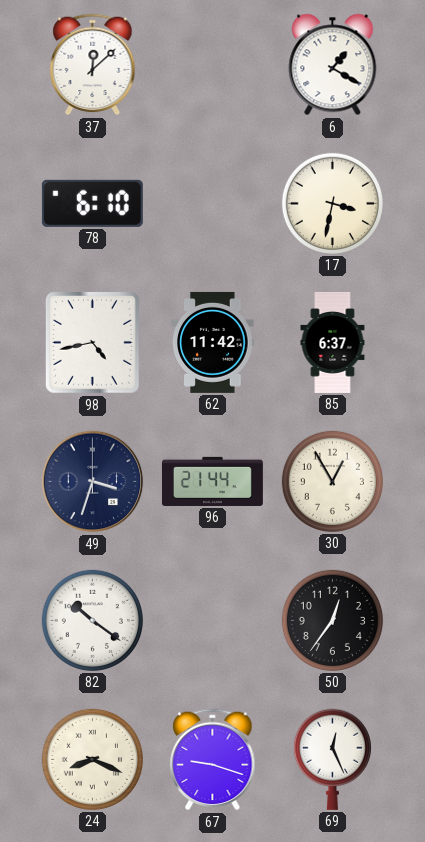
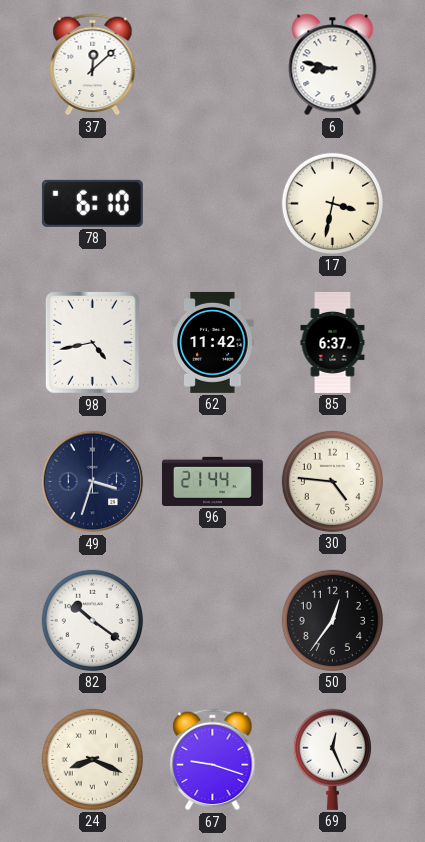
6: 1:20 -> 8:47
30: 12:55 -> 4:46
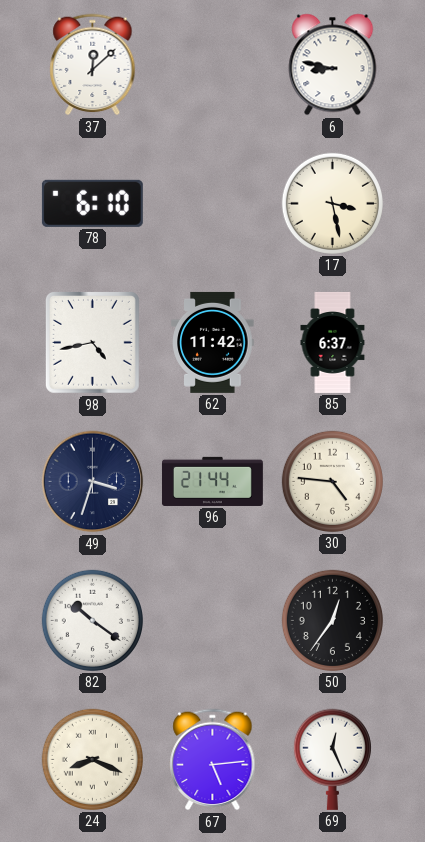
17: 3:32 -> 3:28
67: 9:18 -> 5:14
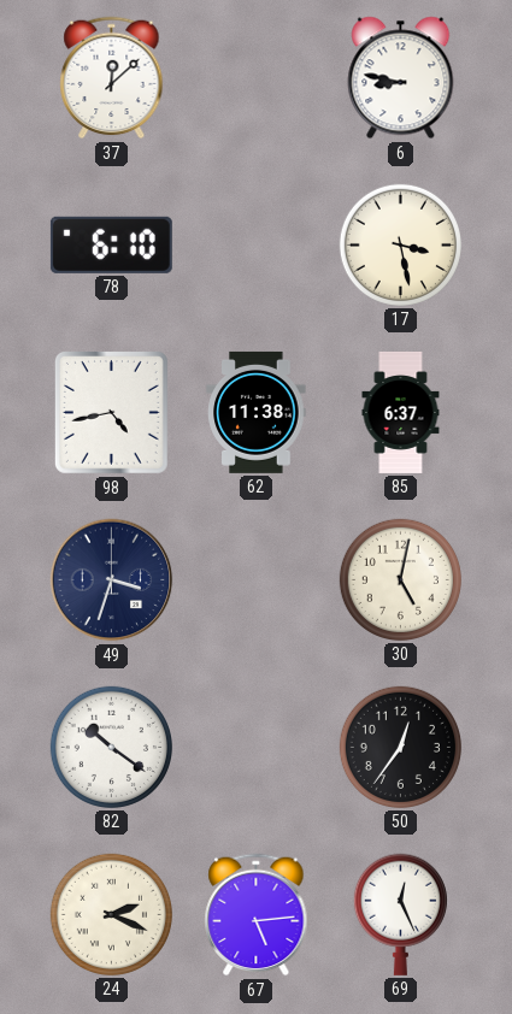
62: 11:42 -> 11:38
96: 21:44 -> none
30: 4:46 -> 5:02
24: 8:19 -> 2:19
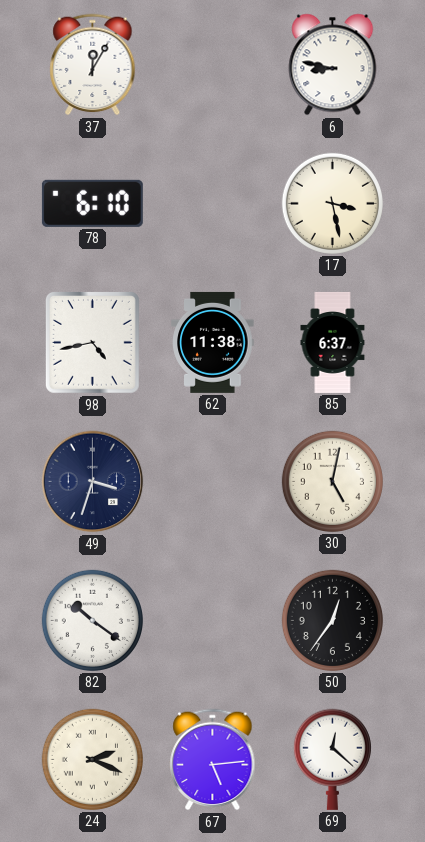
37: 12:08 -> 12:05
69: 12:26 -> 12:22
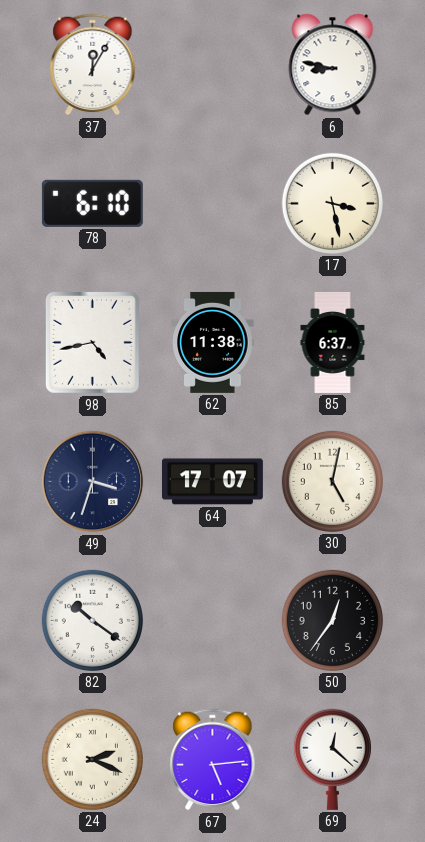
64: none -> 17:07
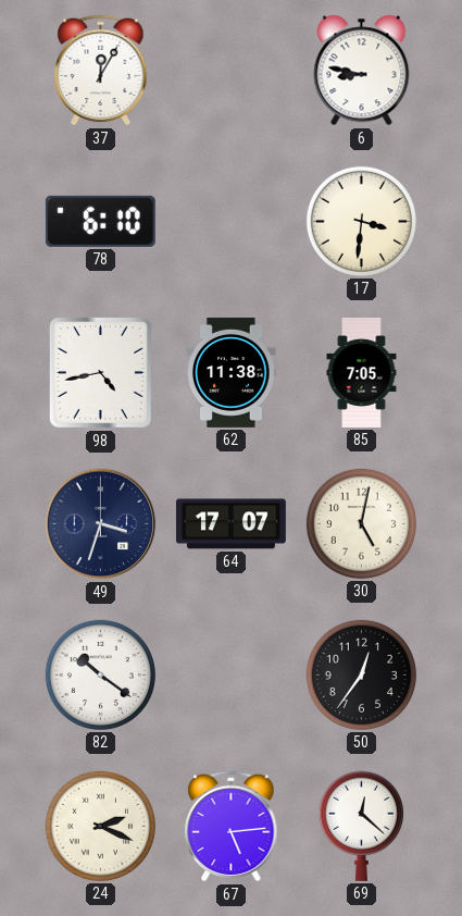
17: 3:28 -> 3:31
85: 6:37 -> 7:05
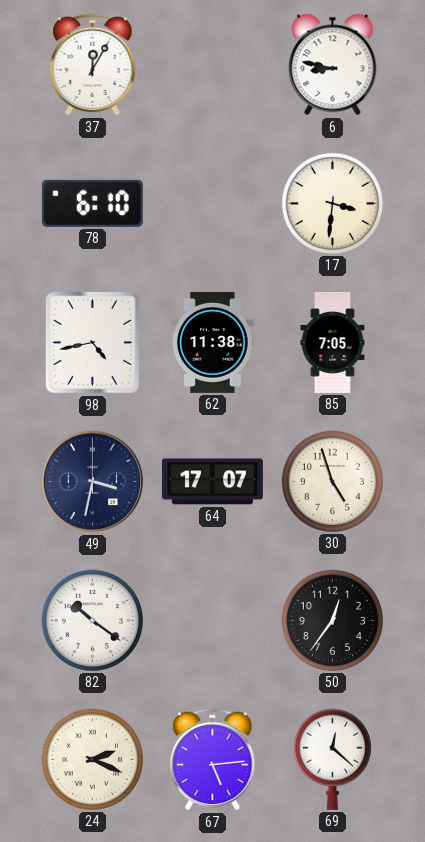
49: 3:33 -> 3:32
30: 5:02 -> 4:57
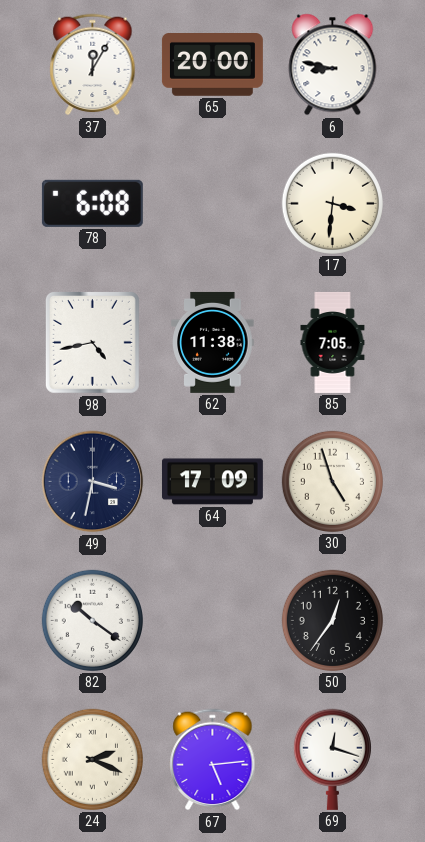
65: none -> 20:00
78: 6:10 -> 6:08
64: 17:07 -> 17:09
69: 12:22 -> 12:18
